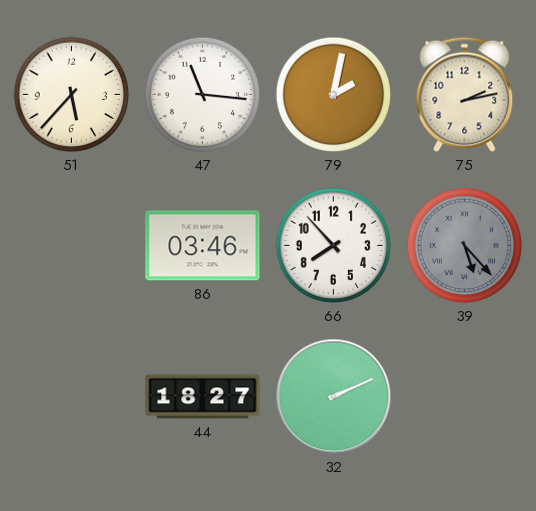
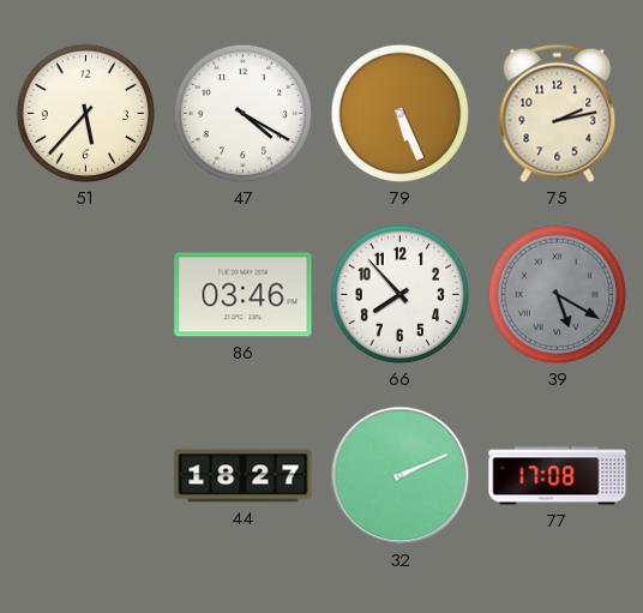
47: 11:16 -> 4:20
79: 2:02 -> 5:26
39: 5:23 -> 5:20
77: none -> 17:08
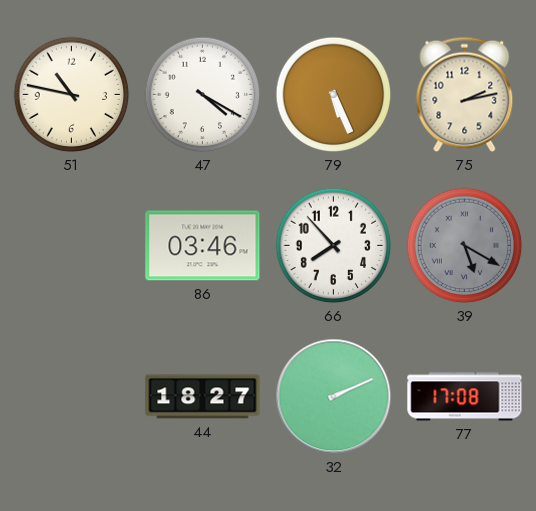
51: 5:37 -> 10:47
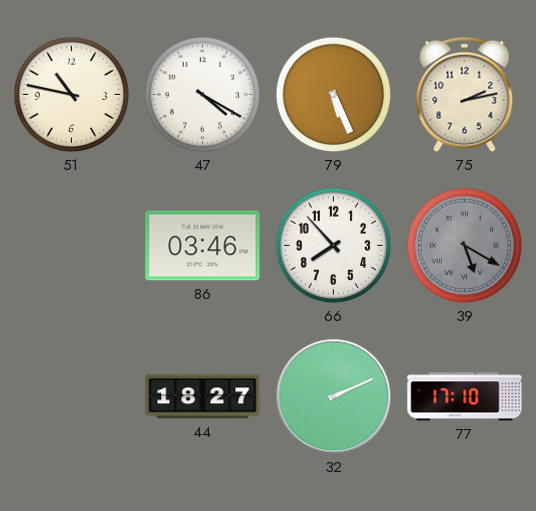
77: 17:08 -> 17:10
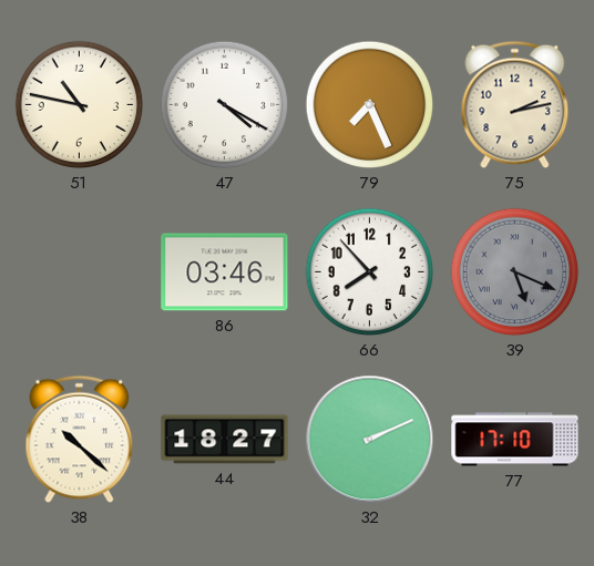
79: 5:26 -> 7:26
39: 5:20 -> 5:19
38: none -> 10:22
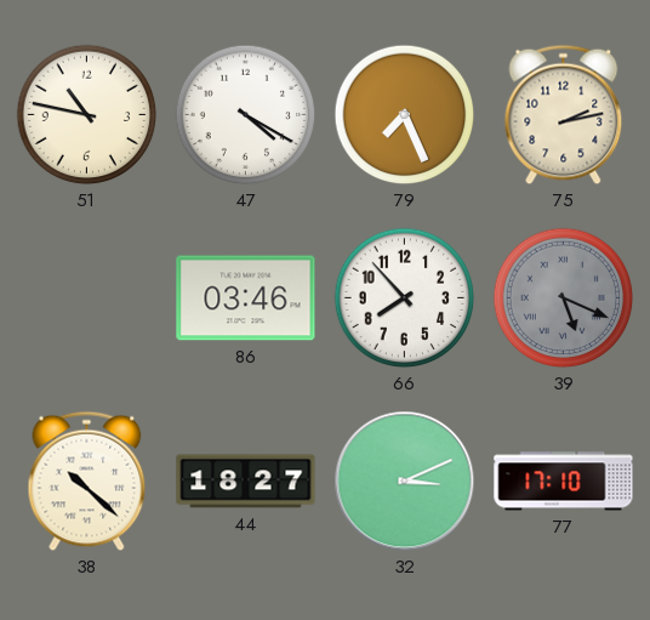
32: 2:11 -> 3:11
